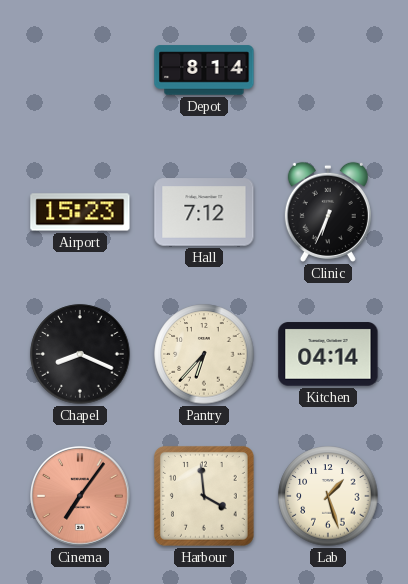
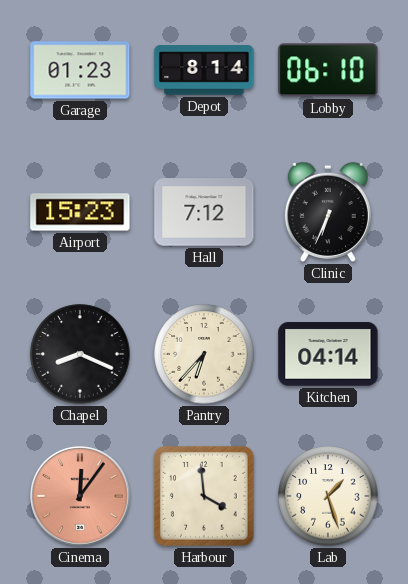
Garage: none -> 01:23
Lobby: none -> 06:10
Cinema: 7:06 -> 12:06
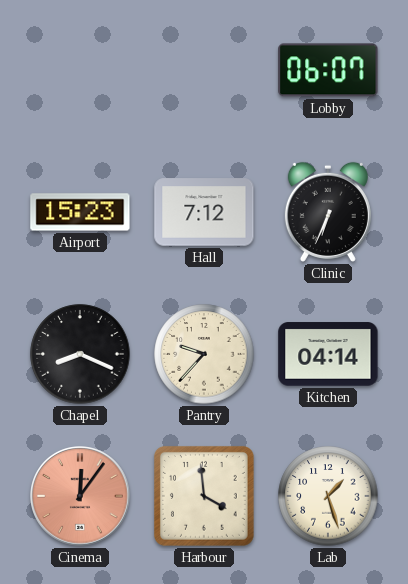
Garage: 01:23 -> none
Depot: 8:14 -> none
Lobby: 06:10 -> 06:07
Pantry: 6:37 -> 9:37
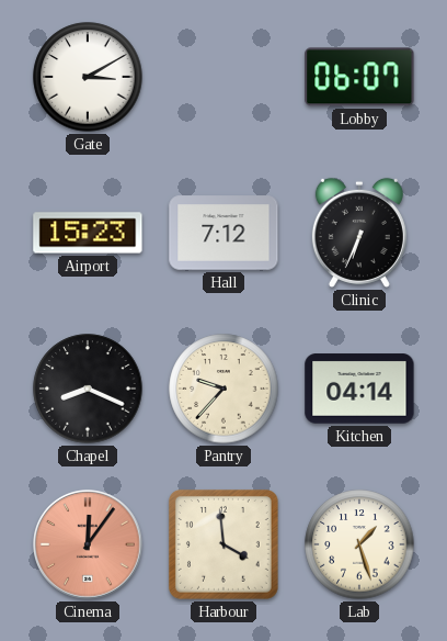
Gate: none -> 3:10
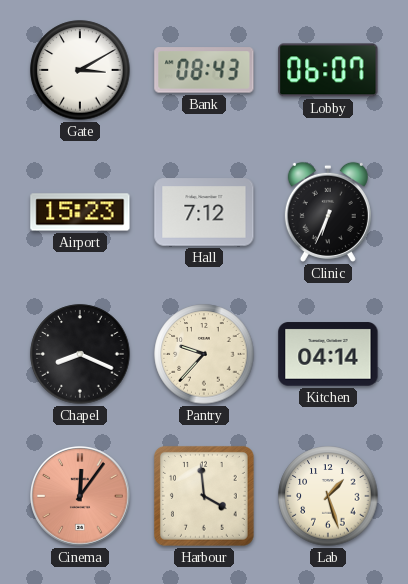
Bank: none -> 08:43
